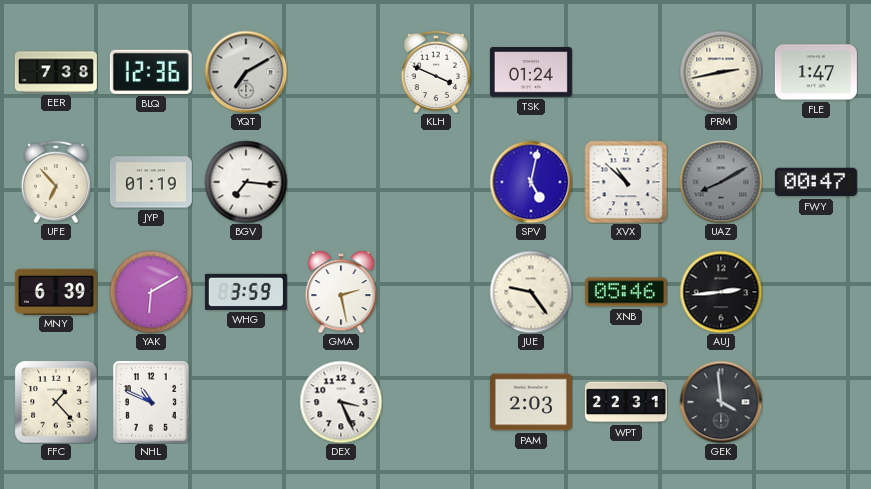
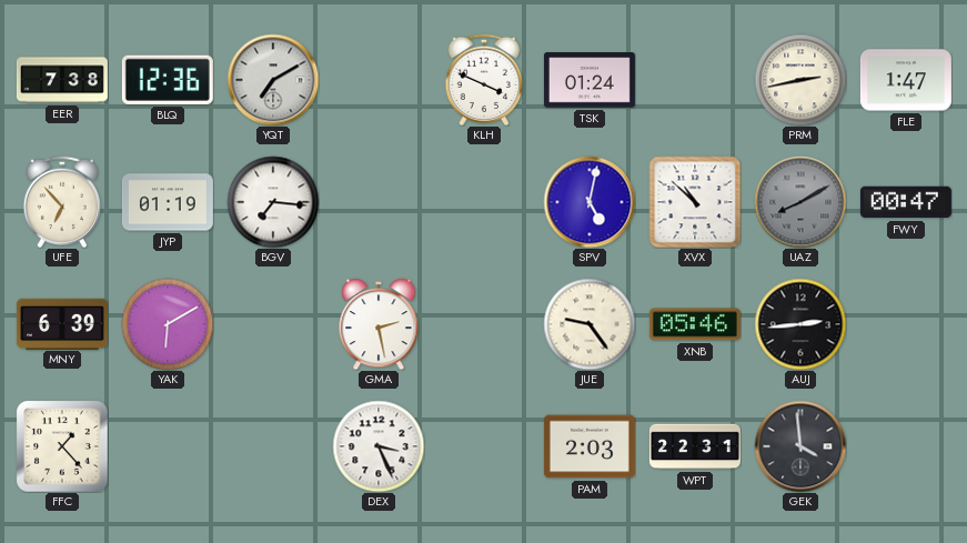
WHG: 3:59 -> none
NHL: 10:49 -> none
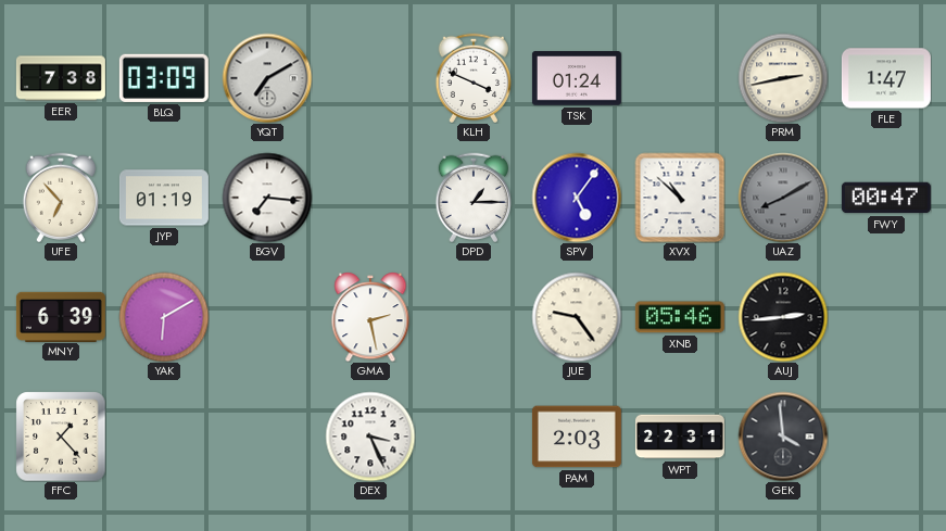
BLQ: 12:36 -> 03:09
DPD: none -> 1:15
SPV: 5:02 -> 5:06
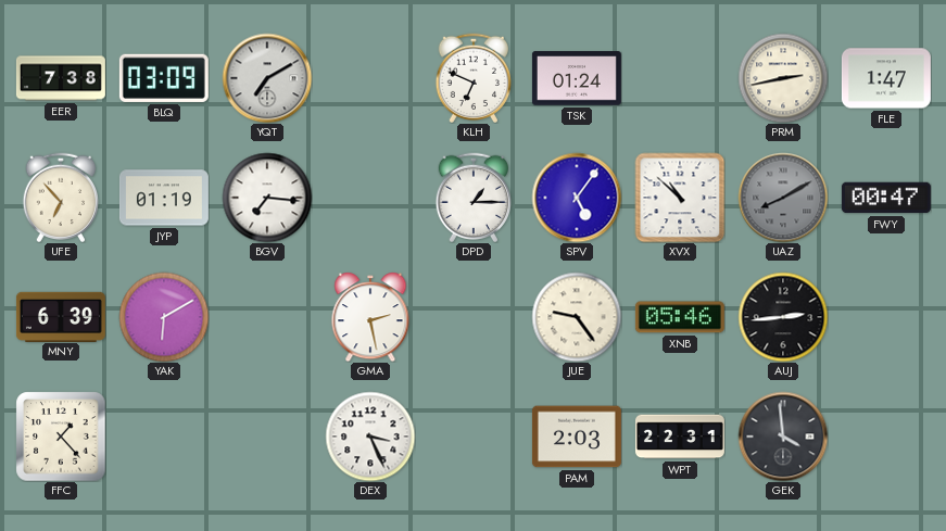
KLH: 3:49 -> 6:49
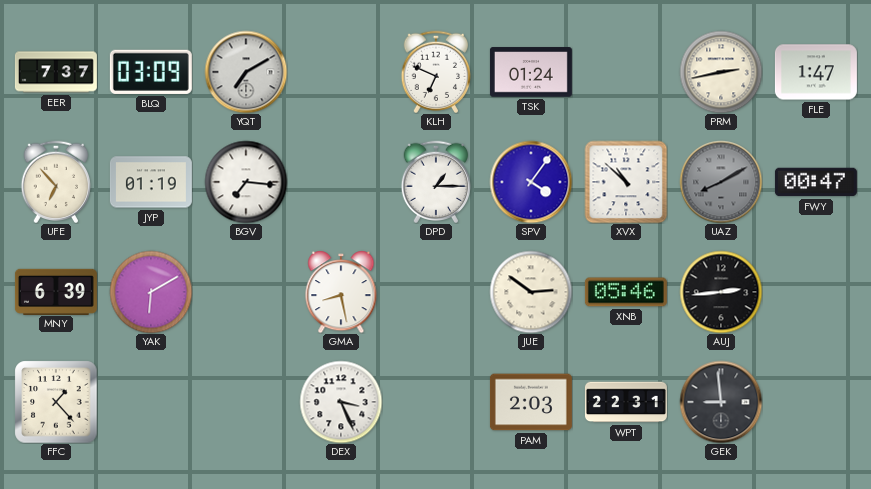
EER: 7:38 -> 7:37
SPV: 5:06 -> 4:06
GMA: 2:28 -> 8:28
JUE: 9:24 -> 2:51
GEK: 3:59 -> 8:59
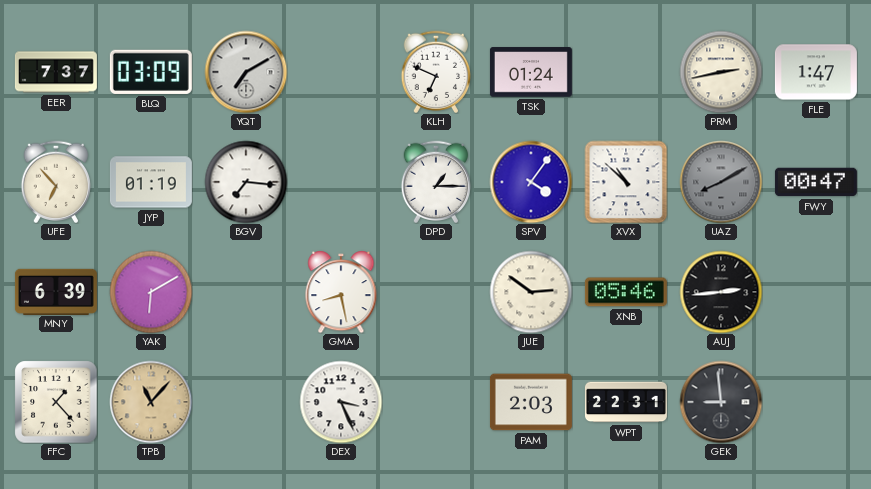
TPB: none -> 11:07
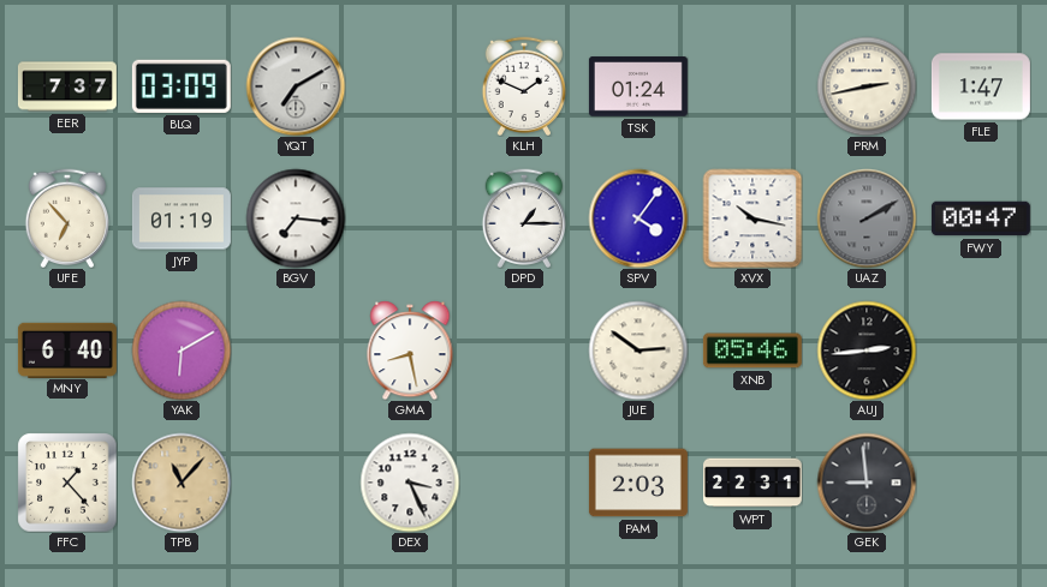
KLH: 6:49 -> 1:49
XVX: 10:52 -> 10:17
UAZ: 8:10 -> 2:10
MNY: 6:39 -> 6:40
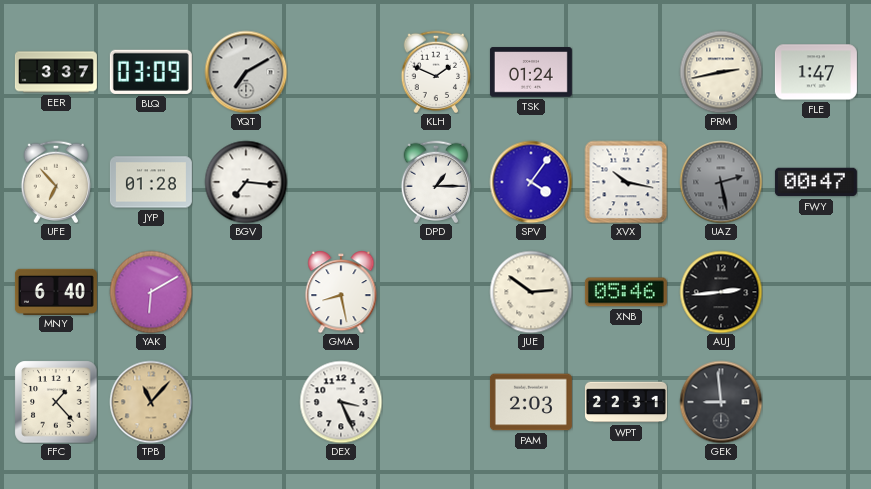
EER: 7:37 -> 3:37
JYP: 01:19 -> 01:28
UAZ: 2:10 -> 2:28
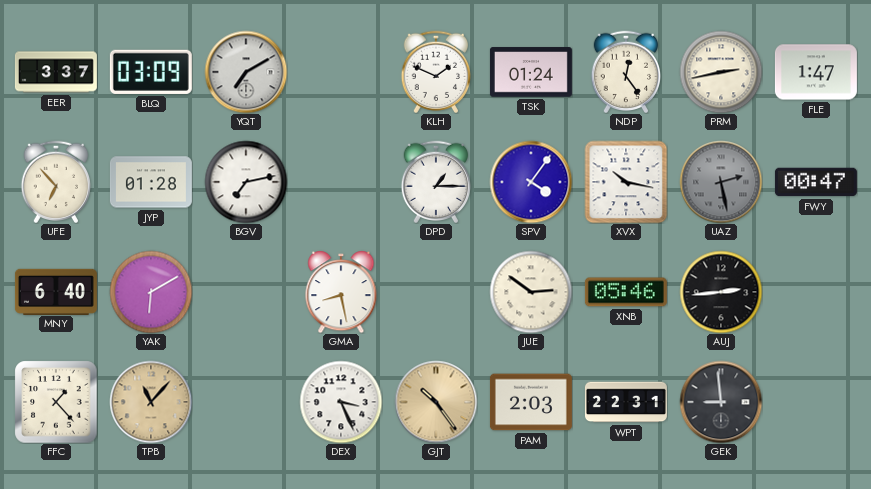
NDP: none -> 12:24
BGV: 7:16 -> 7:13
GJT: none -> 10:24
